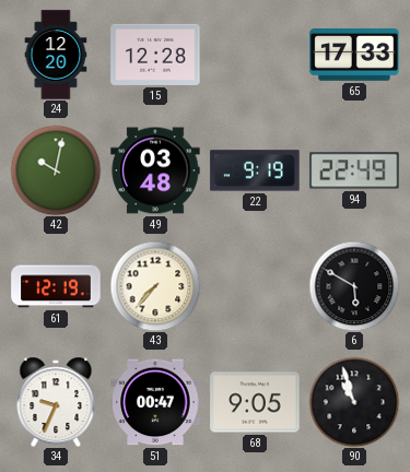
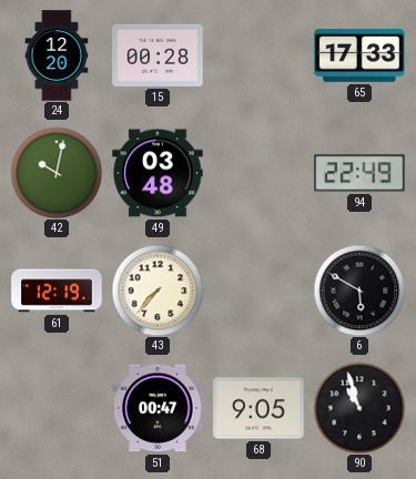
15: 12:28 -> 00:28
22: 9:19 -> none
34: 9:34 -> none
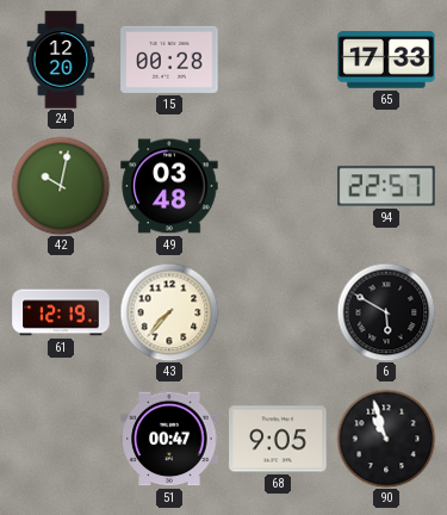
94: 22:49 -> 22:57
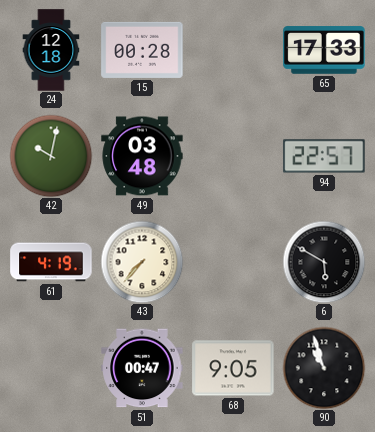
24: 12:20 -> 12:18
61: 12:19 -> 4:19
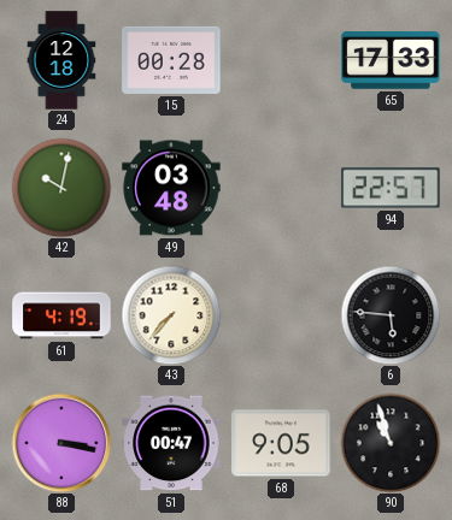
6: 5:50 -> 5:46
88: none -> 3:17
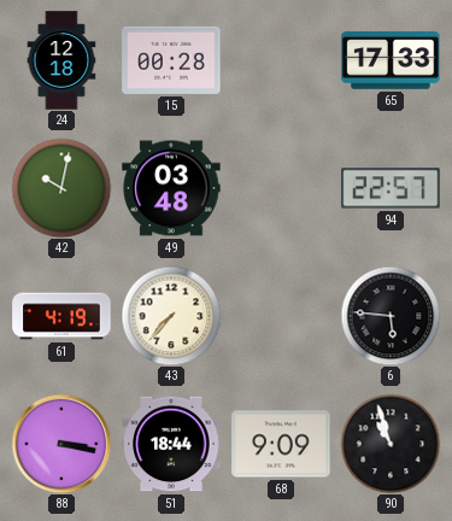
51: 00:47 -> 18:44
68: 9:05 -> 9:09
